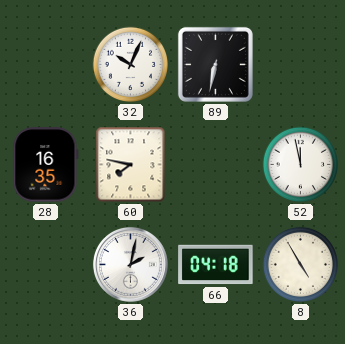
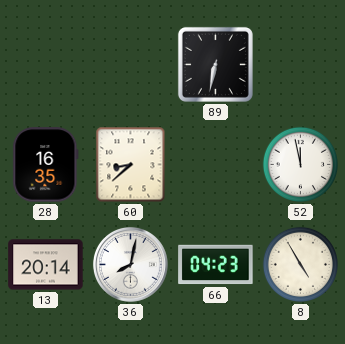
32: 10:04 -> none
60: 7:47 -> 8:38
13: none -> 20:14
36: 2:02 -> 8:02
66: 04:18 -> 04:23
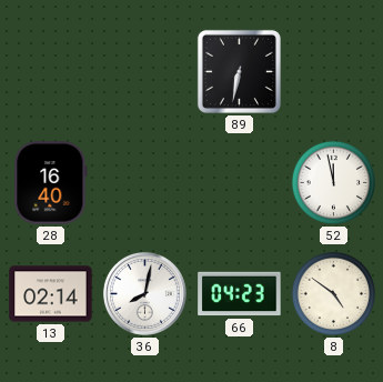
28: 16:35 -> 16:40
60: 8:38 -> none
13: 20:14 -> 02:14
8: 4:55 -> 4:51
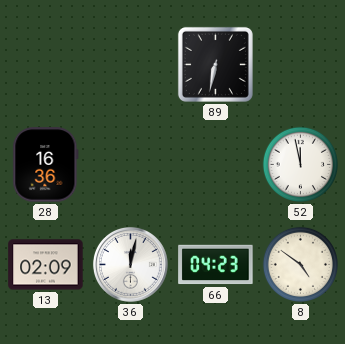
28: 16:40 -> 16:36
13: 02:14 -> 02:09
36: 8:02 -> 12:02
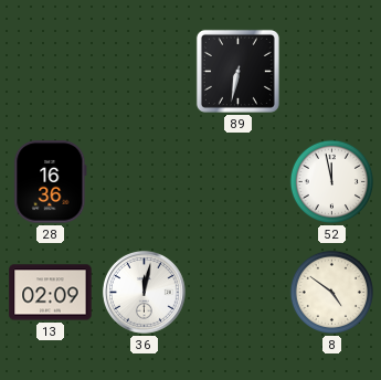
66: 04:23 -> none
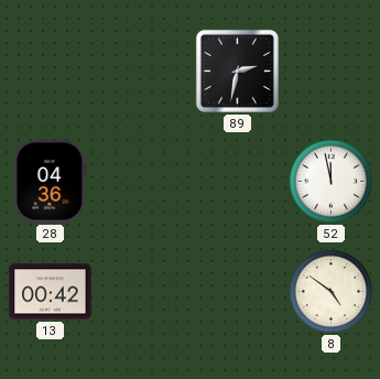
89: 6:32 -> 2:32
28: 16:36 -> 04:36
13: 02:09 -> 00:42
36: 12:02 -> none
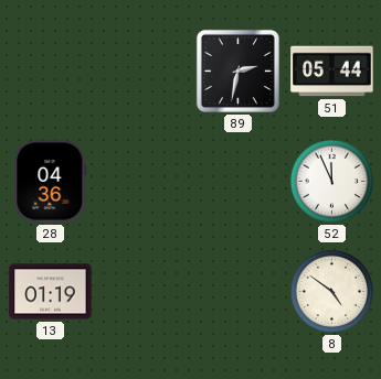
51: none -> 05:44
52: 11:58 -> 11:56
13: 00:42 -> 01:19
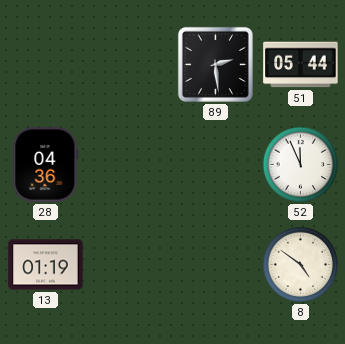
89: 2:32 -> 2:29
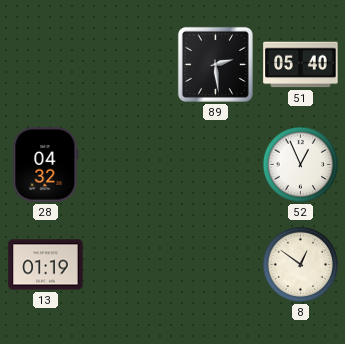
51: 05:44 -> 05:40
28: 04:36 -> 04:32
52: 11:56 -> 12:56
8: 4:51 -> 12:51
